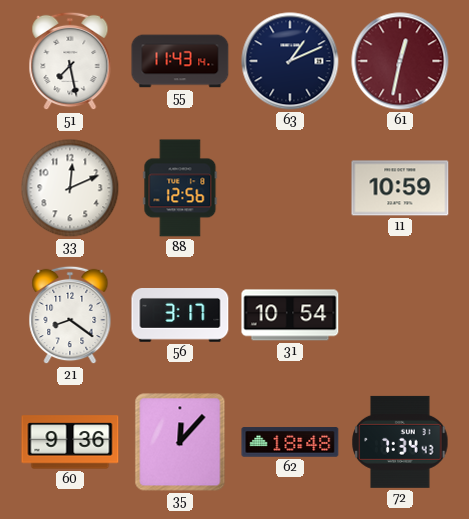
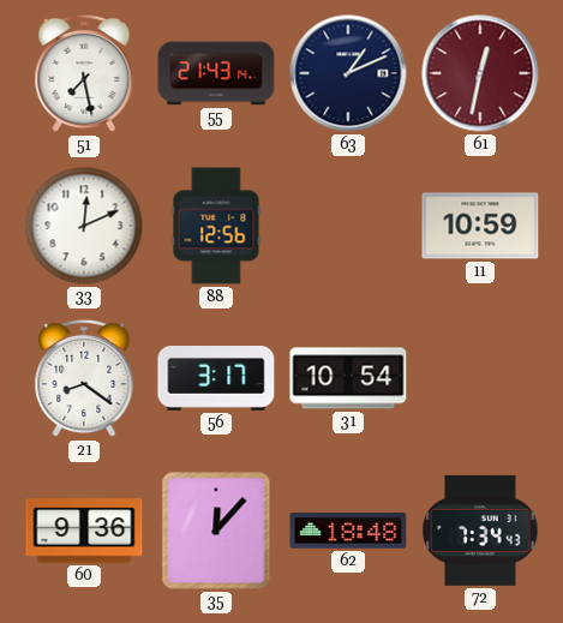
55: 11:43 -> 21:43
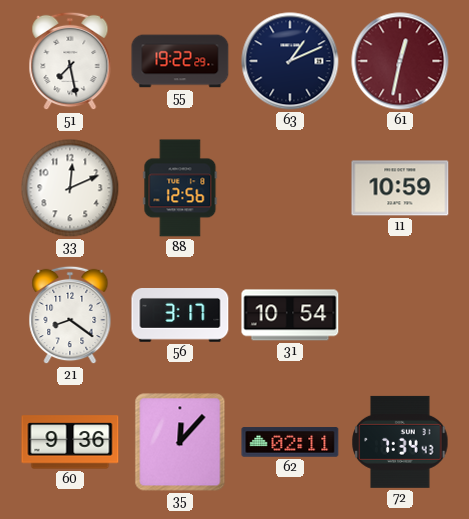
55: 21:43 -> 19:22
62: 18:48 -> 02:11
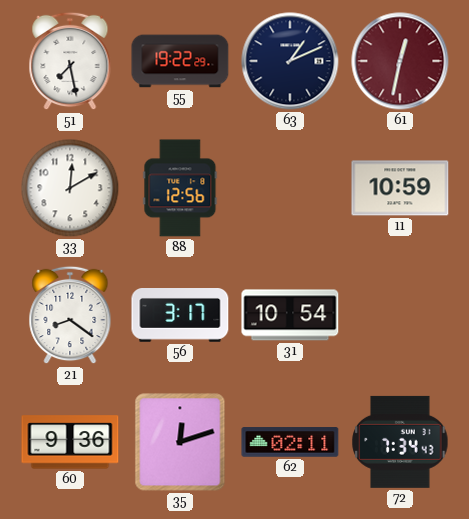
33: 12:11 -> 12:10
35: 12:07 -> 12:12
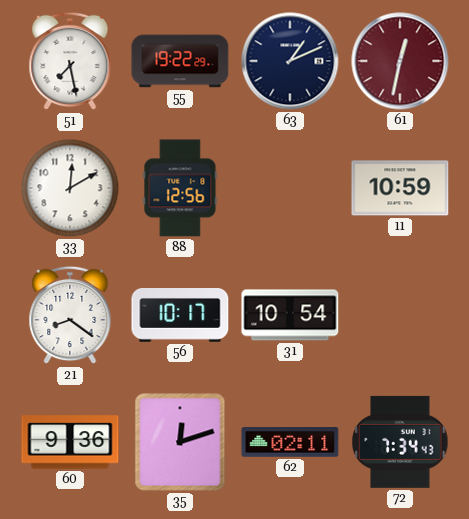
56: 3:17 -> 10:17
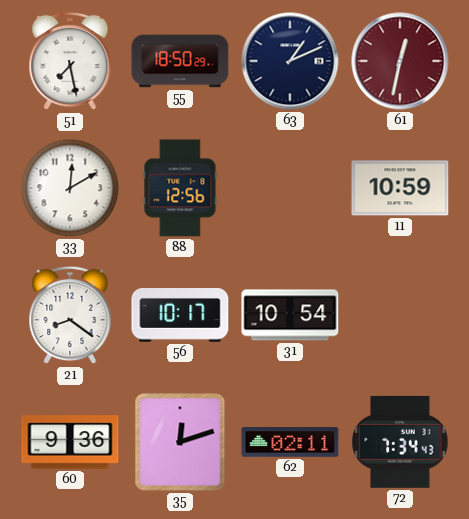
55: 19:22 -> 18:50
